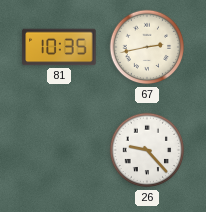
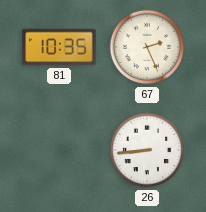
67: 2:43 -> 2:26
26: 9:23 -> 8:44
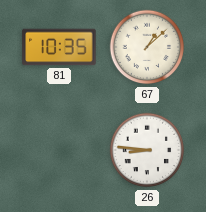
67: 2:26 -> 1:08
26: 8:44 -> 8:46
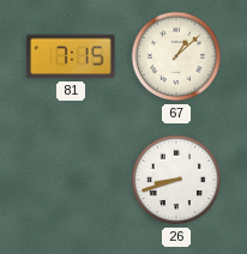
81: 10:35 -> 7:15
26: 8:46 -> 8:42
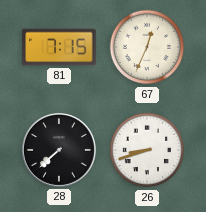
67: 1:08 -> 12:34
28: none -> 7:38
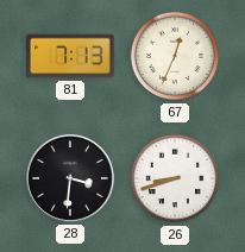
81: 7:15 -> 7:13
28: 7:38 -> 3:31
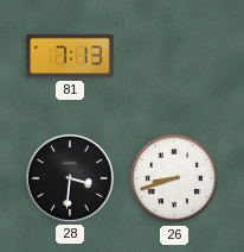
67: 12:34 -> none
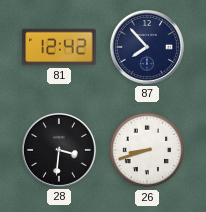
81: 7:13 -> 12:42
87: none -> 7:53
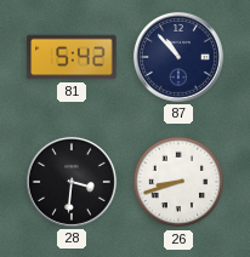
81: 12:42 -> 5:42
87: 7:53 -> 10:53
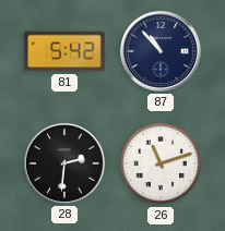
28: 3:31 -> 2:31
26: 8:42 -> 11:12
